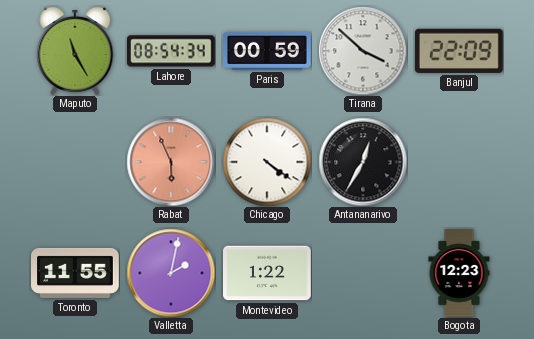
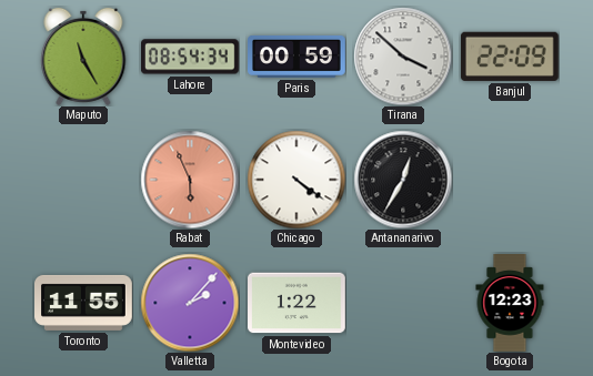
Valletta: 2:02 -> 2:07
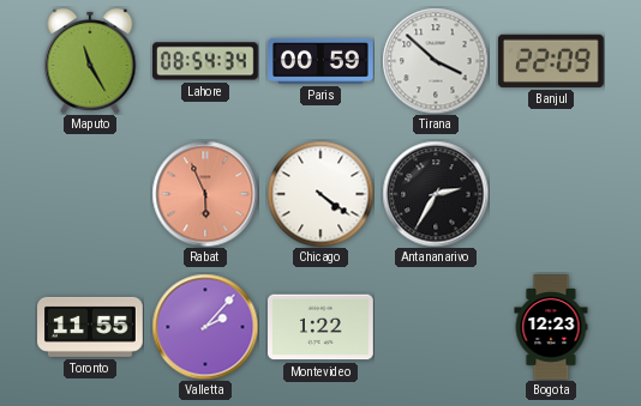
Antananarivo: 12:35 -> 2:35
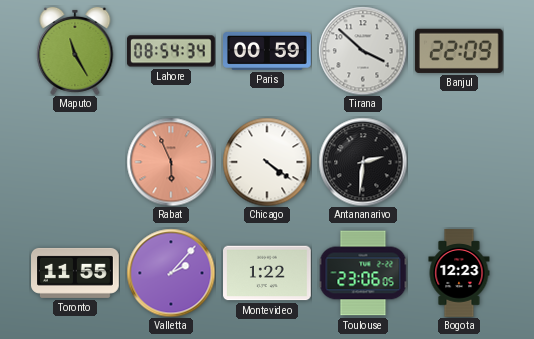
Antananarivo: 2:35 -> 2:31
Toulouse: none -> 23:06
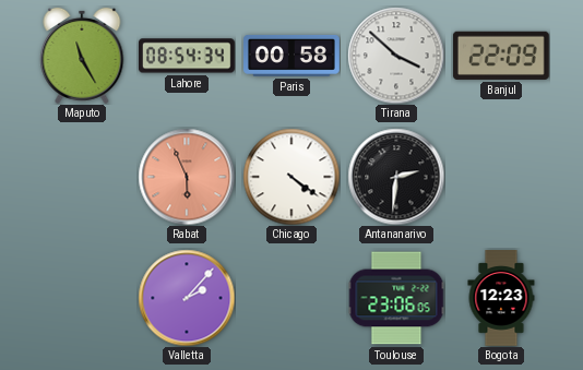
Paris: 00:59 -> 00:58
Toronto: 11:55 -> none
Montevideo: 1:22 -> none
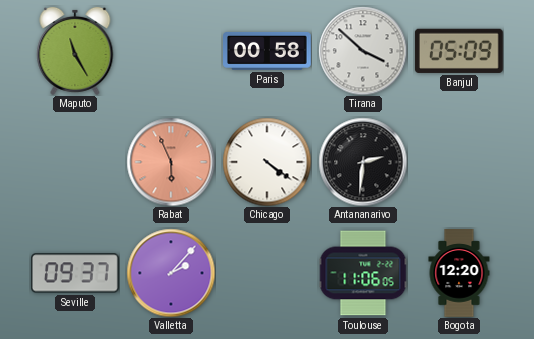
Lahore: 08:54 -> none
Banjul: 22:09 -> 05:09
Seville: none -> 09:37
Toulouse: 23:06 -> 11:06
Bogota: 12:23 -> 12:20
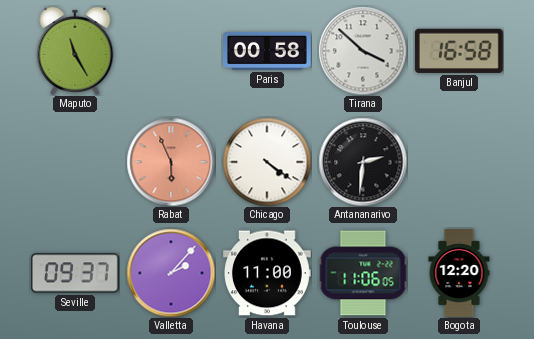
Banjul: 05:09 -> 16:58
Havana: none -> 11:00
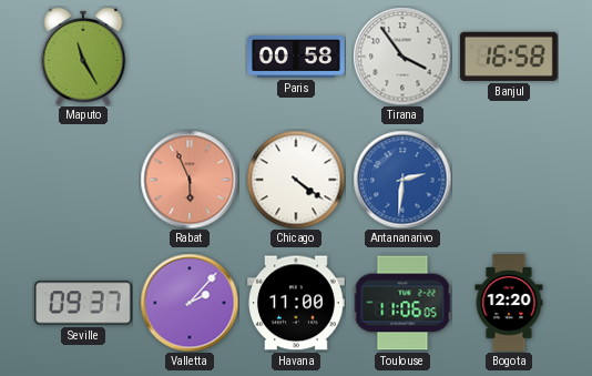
Tirana: 3:52 -> 3:54
Antananarivo dial: black -> blue
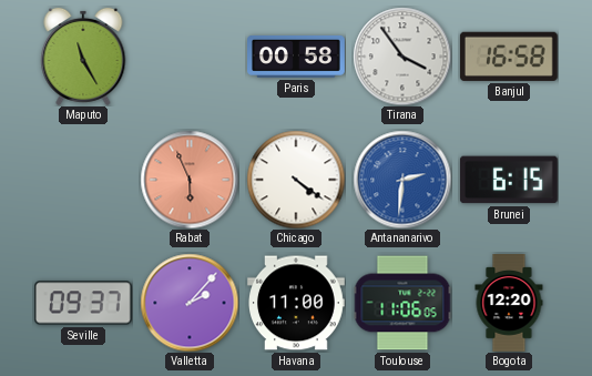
Brunei: none -> 6:15
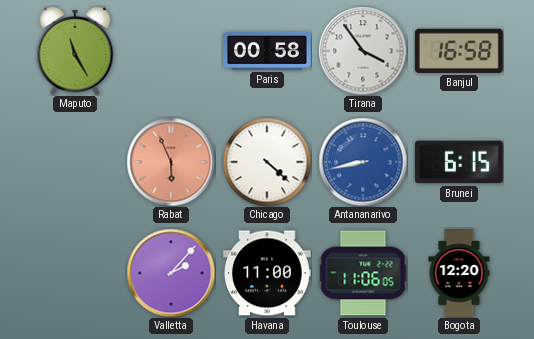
Chicago: 4:21 -> 4:22
Antananarivo: 2:31 -> 8:43
Seville: 09:37 -> none
